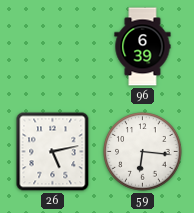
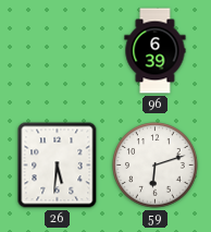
26: 5:13 -> 5:31
59: 6:16 -> 6:12
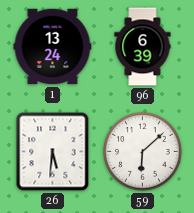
1: none -> 13:24
59: 6:12 -> 6:08
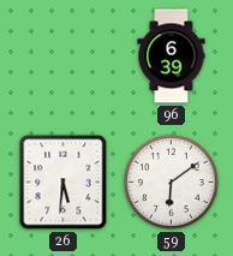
1: 13:24 -> none
59: 6:08 -> 6:09
